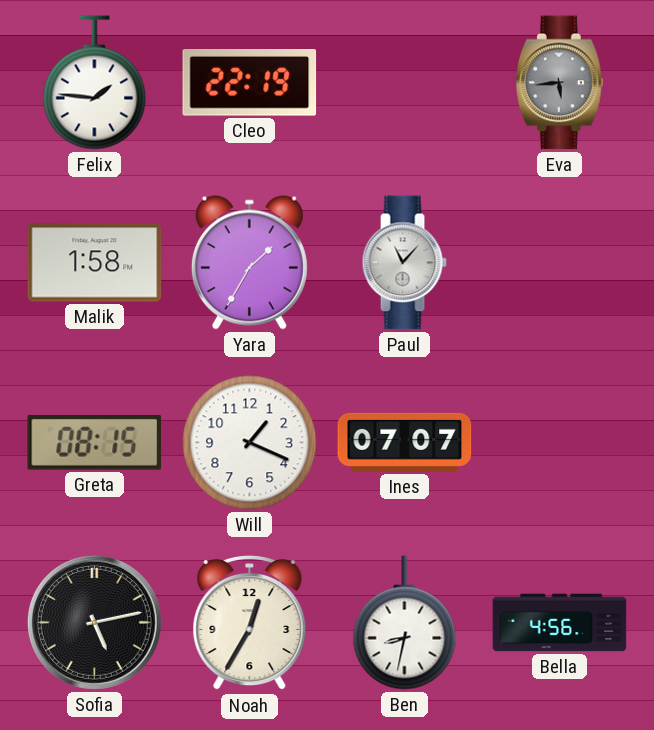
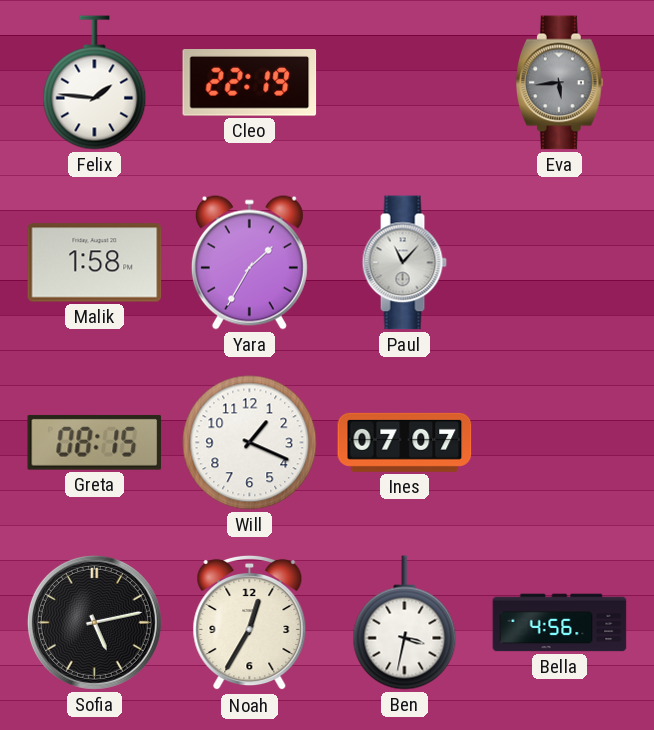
Ben: 8:32 -> 3:32
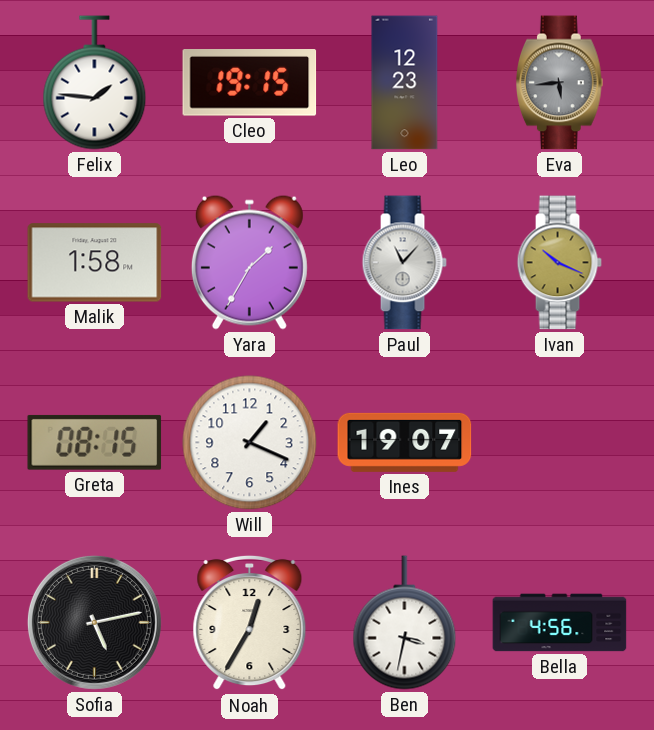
Cleo: 22:19 -> 19:15
Leo: none -> 12:23
Ivan: none -> 10:19
Ines: 07:07 -> 19:07
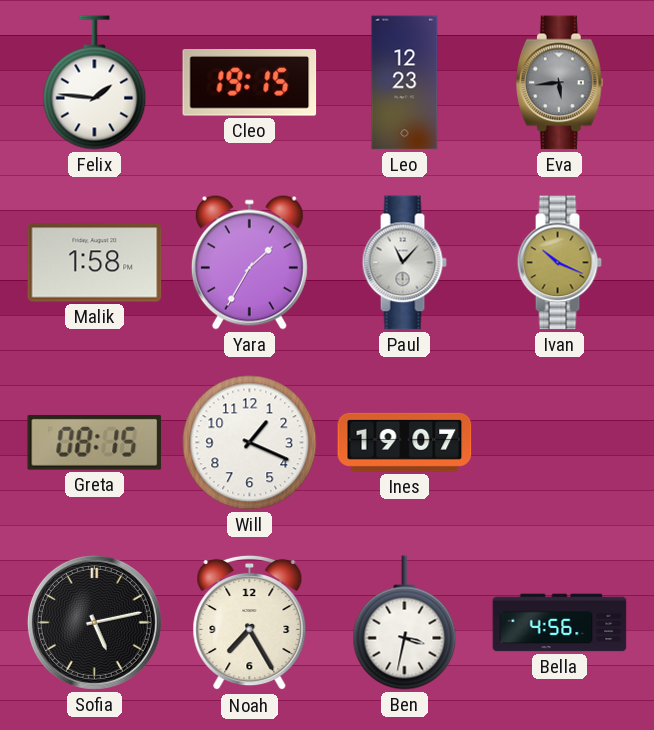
Noah: 12:35 -> 7:25
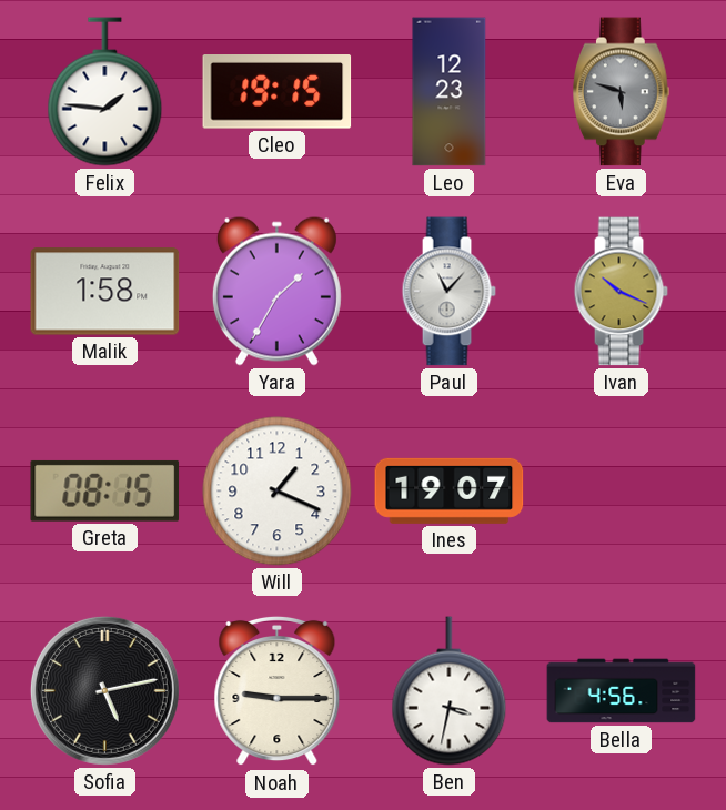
Eva: 5:44 -> 5:48
Noah: 7:25 -> 9:15
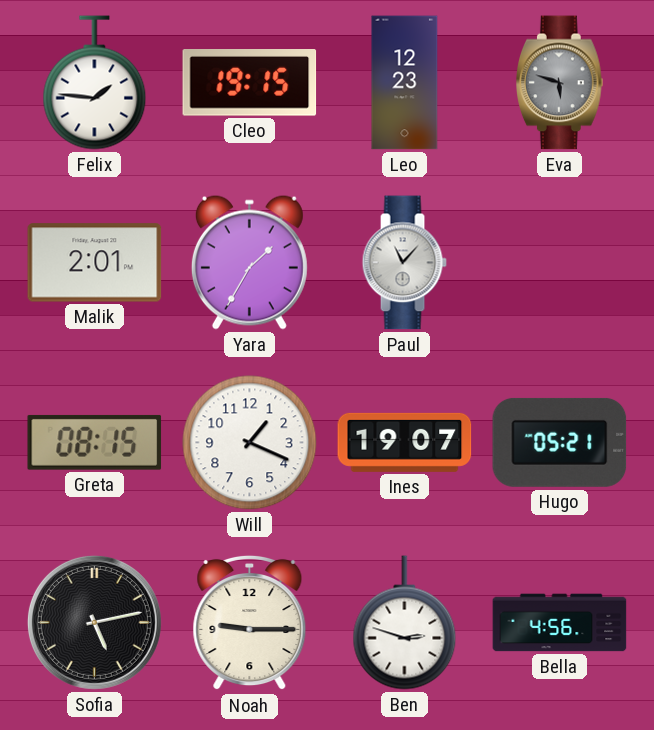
Malik: 1:58 -> 2:01
Ivan: 10:19 -> none
Hugo: none -> 05:21
Ben: 3:32 -> 2:48
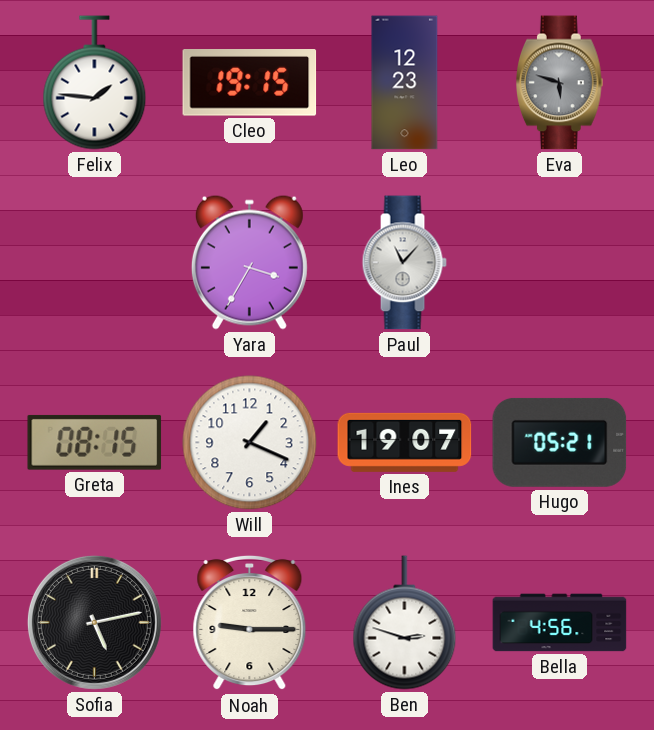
Malik: 2:01 -> none
Yara: 1:35 -> 3:35
